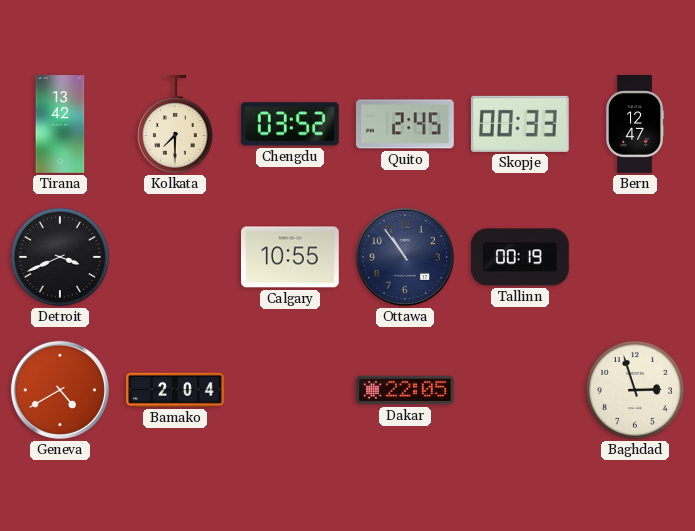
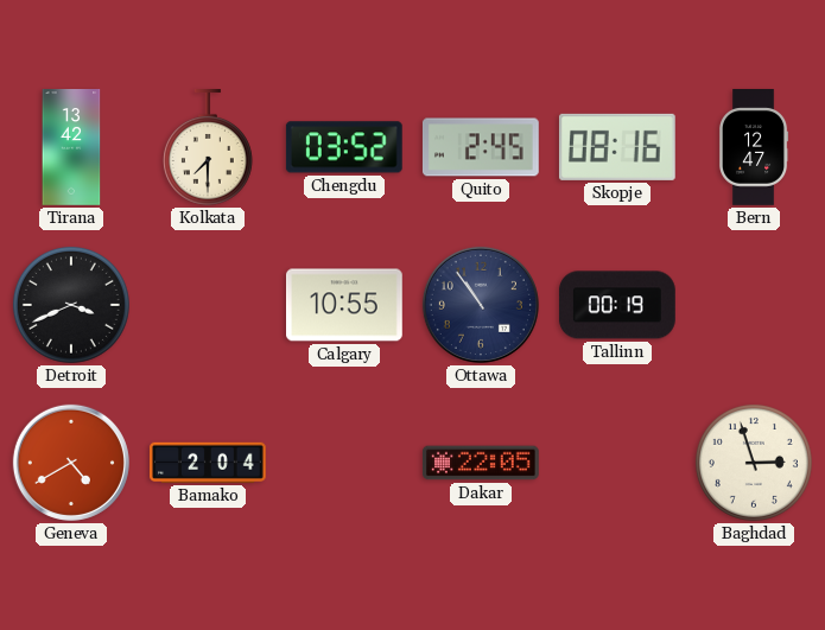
Skopje: 00:33 -> 08:16
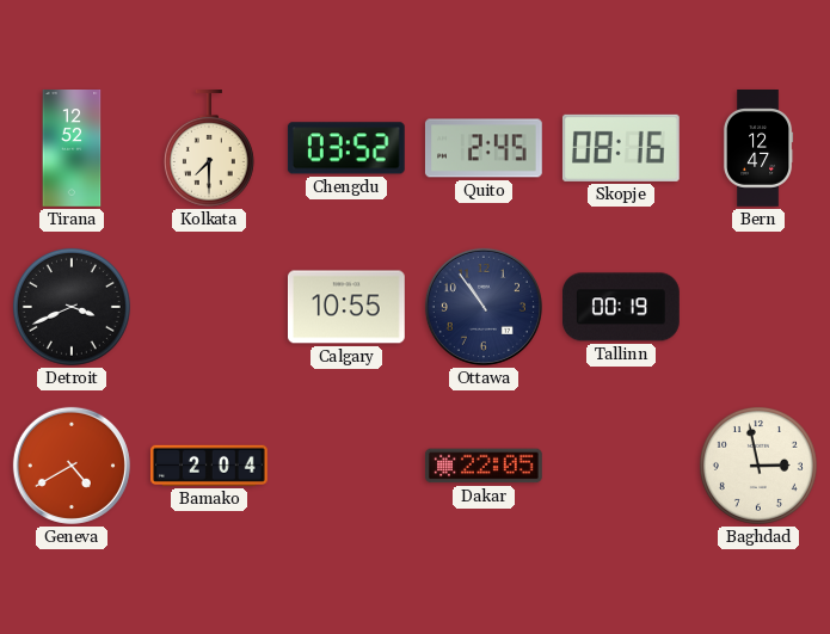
Tirana: 13:42 -> 12:52
Baghdad: 2:57 -> 2:58
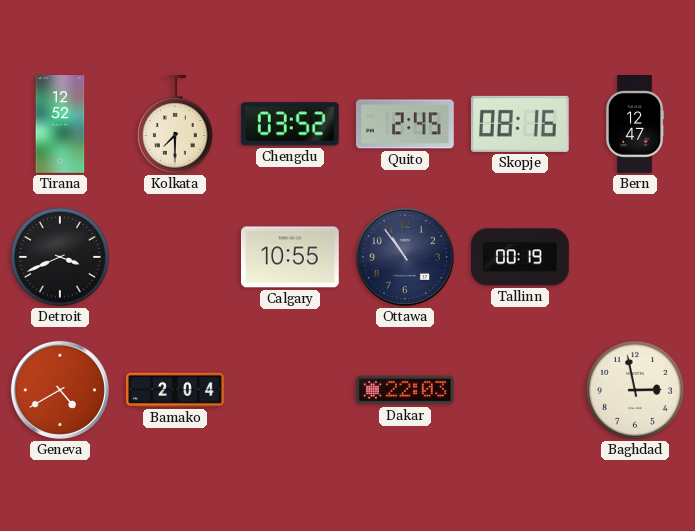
Dakar: 22:05 -> 22:03
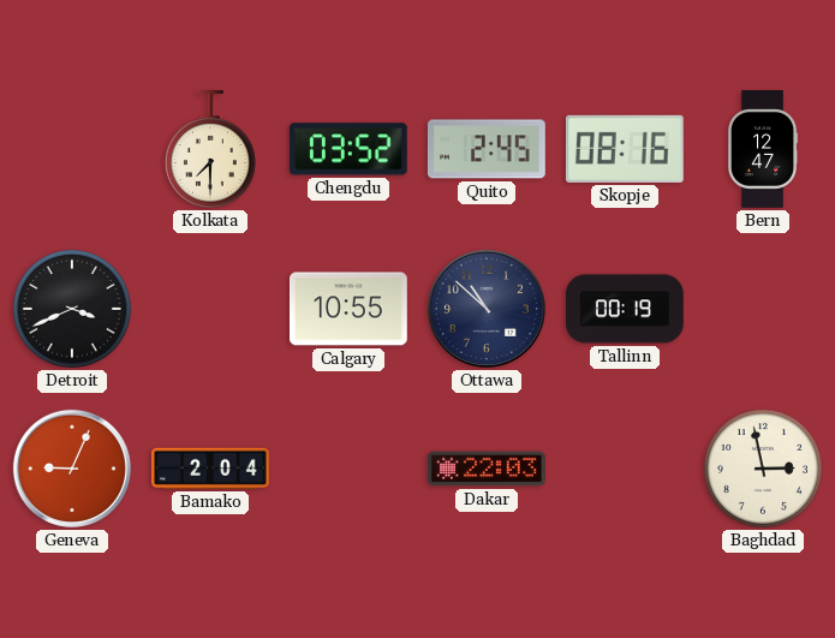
Tirana: 12:52 -> none
Ottawa: 10:54 -> 10:52
Geneva: 4:40 -> 9:04
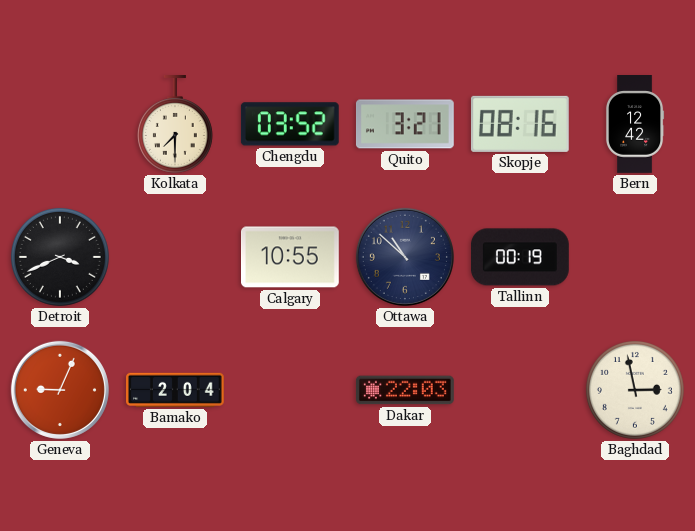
Quito: 2:45 -> 3:21
Bern: 12:47 -> 12:42
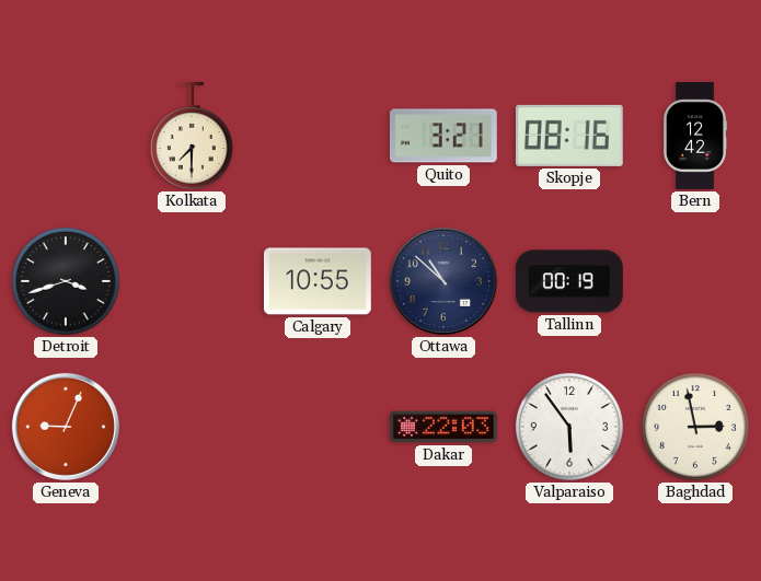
Chengdu: 03:52 -> none
Detroit: 3:41 -> 3:42
Bamako: 2:04 -> none
Valparaiso: none -> 5:54
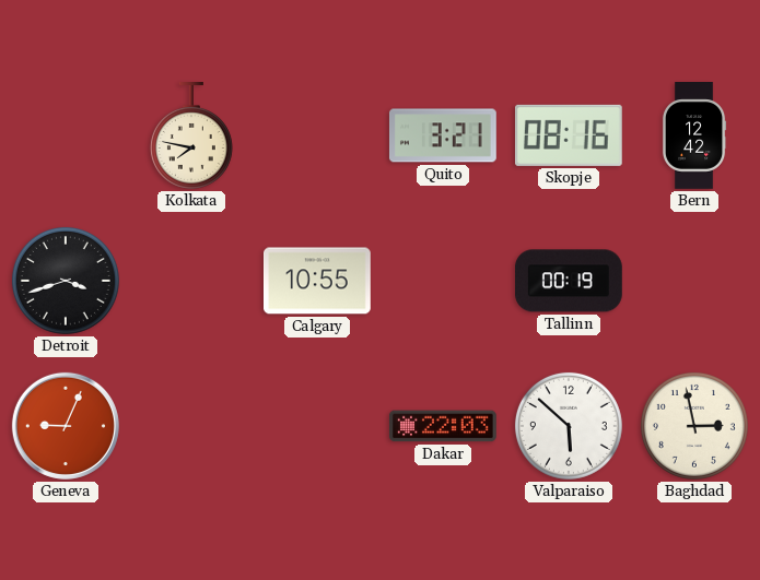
Kolkata: 7:30 -> 7:47
Ottawa: 10:52 -> none
Valparaiso: 5:54 -> 5:52
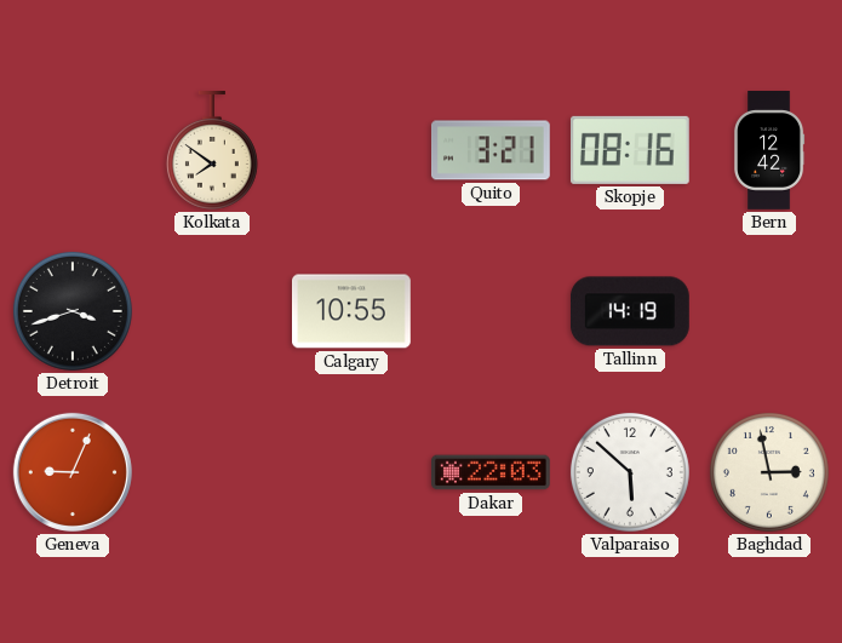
Kolkata: 7:47 -> 7:51
Tallinn: 00:19 -> 14:19
